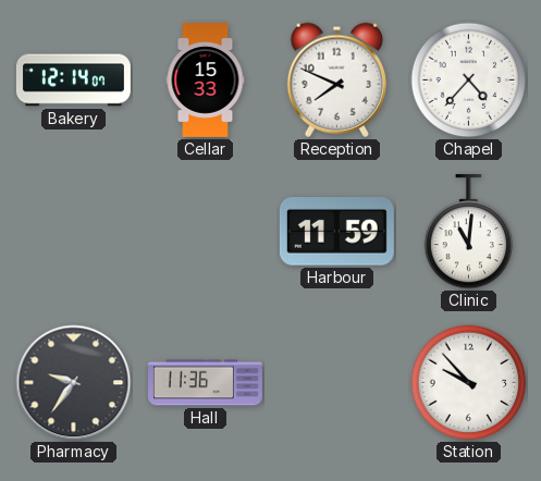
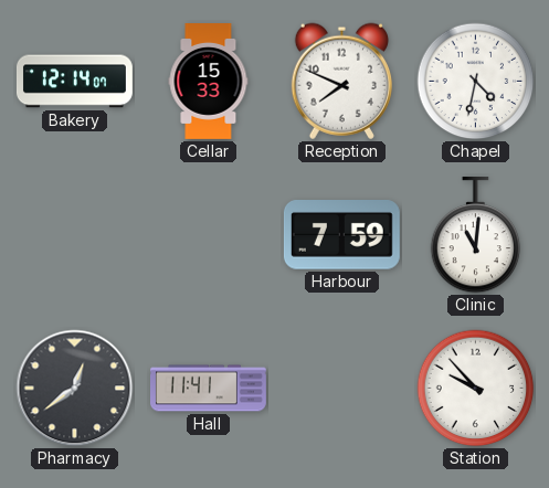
Chapel: 4:37 -> 4:32
Harbour: 11:59 -> 7:59
Pharmacy: 9:36 -> 12:39
Hall: 11:36 -> 11:41
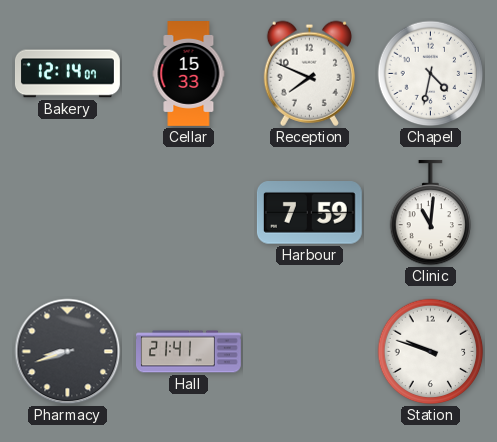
Pharmacy: 12:39 -> 8:42
Hall: 11:41 -> 21:41
Station: 9:53 -> 9:48
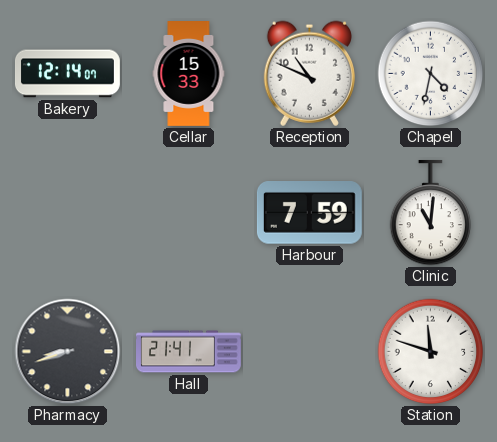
Reception: 7:49 -> 10:49
Station: 9:48 -> 11:48
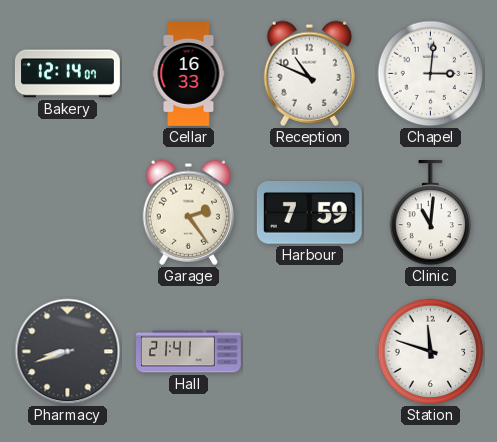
Cellar: 15:33 -> 16:33
Chapel: 4:32 -> 3:01
Garage: none -> 2:24
